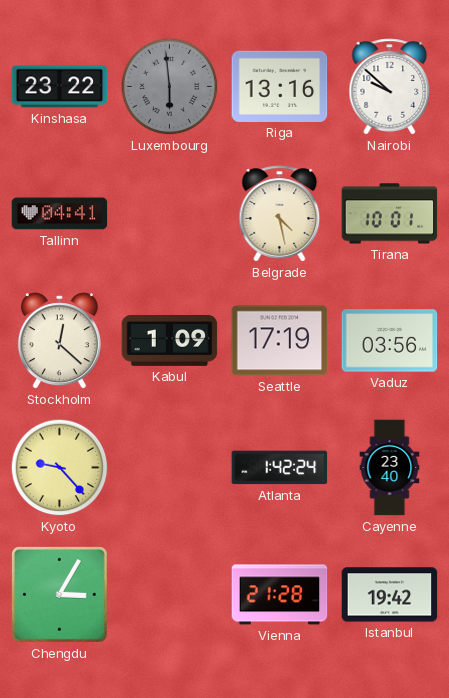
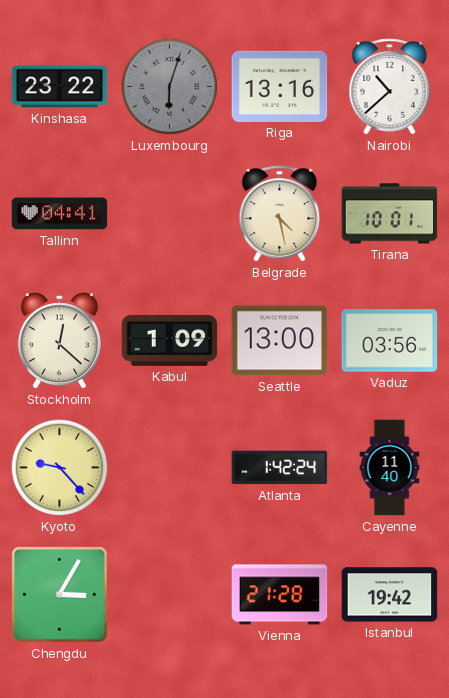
Luxembourg: 5:59 -> 6:03
Nairobi: 9:52 -> 10:38
Seattle: 17:19 -> 13:00
Cayenne: 23:40 -> 11:40
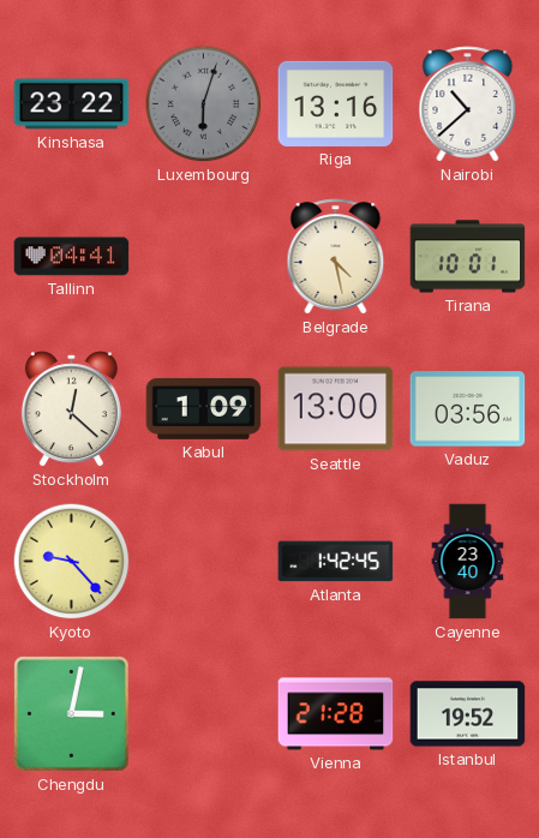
Atlanta: 1:42:24 -> 1:42:45
Cayenne: 11:40 -> 23:40
Chengdu: 3:05 -> 3:02
Istanbul: 19:42 -> 19:52
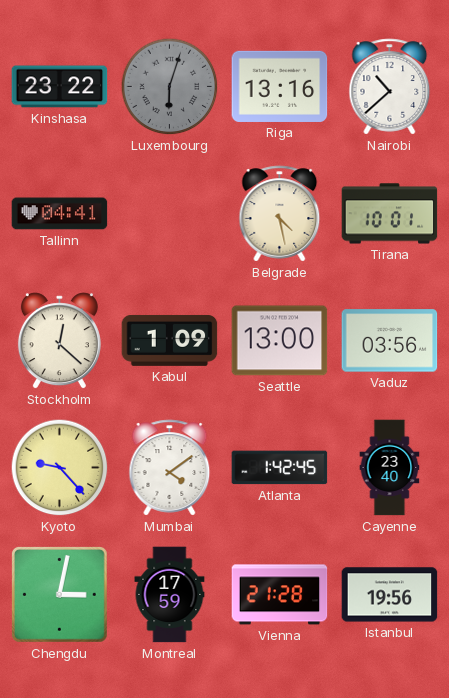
Mumbai: none -> 4:09
Montreal: none -> 17:59
Istanbul: 19:52 -> 19:56
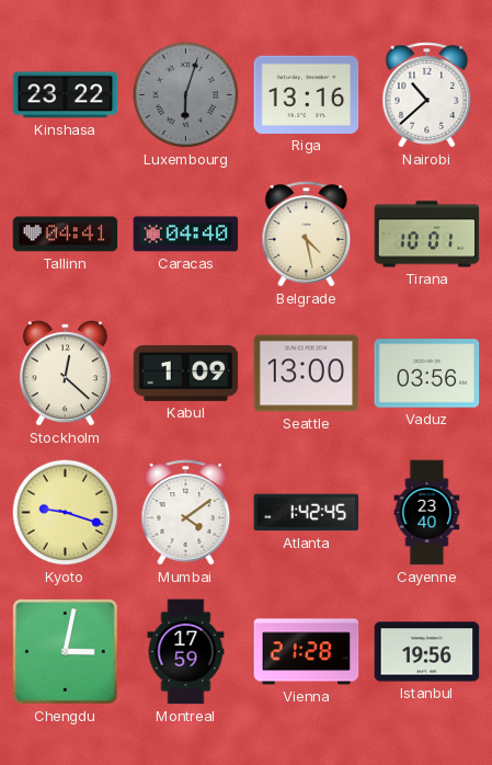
Caracas: none -> 04:40
Kyoto: 9:23 -> 9:18
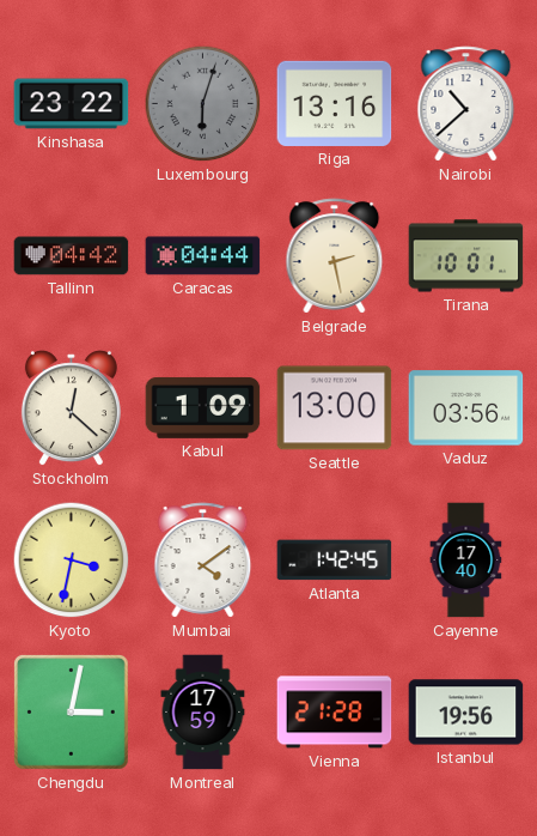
Tallinn: 04:41 -> 04:42
Caracas: 04:40 -> 04:44
Belgrade: 4:28 -> 2:28
Kyoto: 9:18 -> 3:32
Cayenne: 23:40 -> 17:40
